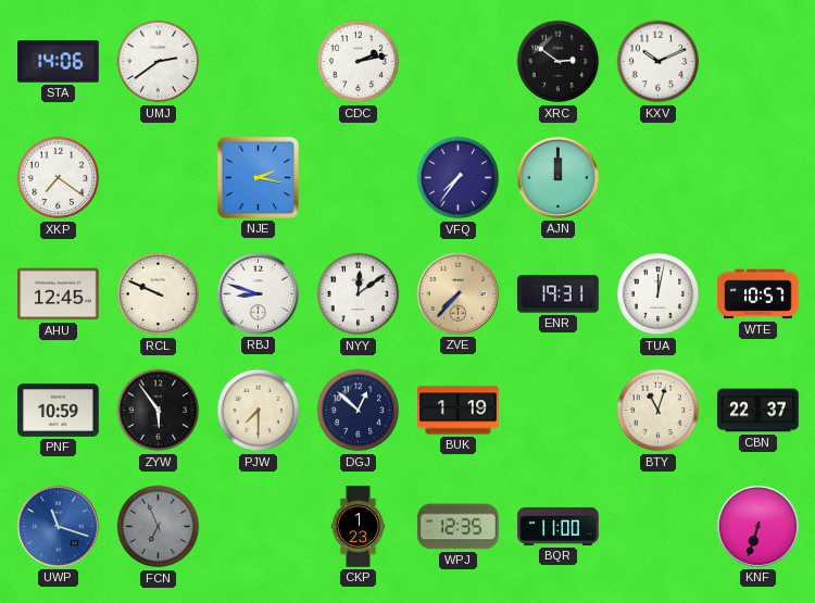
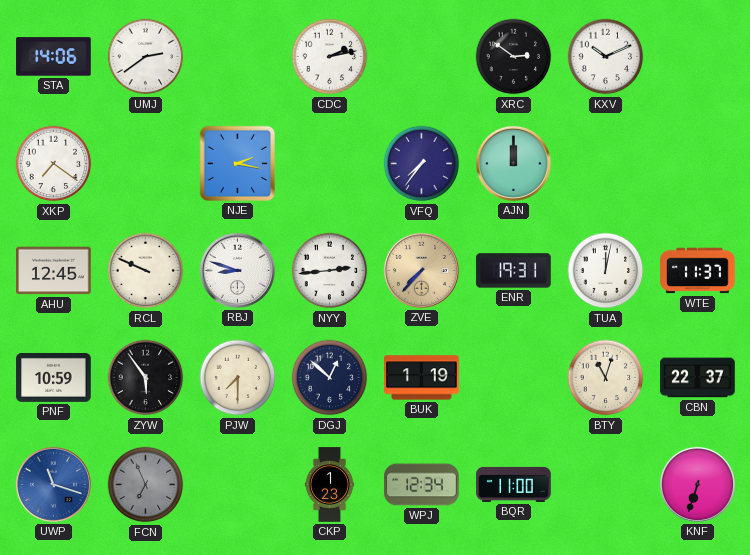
NYY: 12:09 -> 2:44
WTE: 10:57 -> 11:37
WPJ: 12:35 -> 12:34
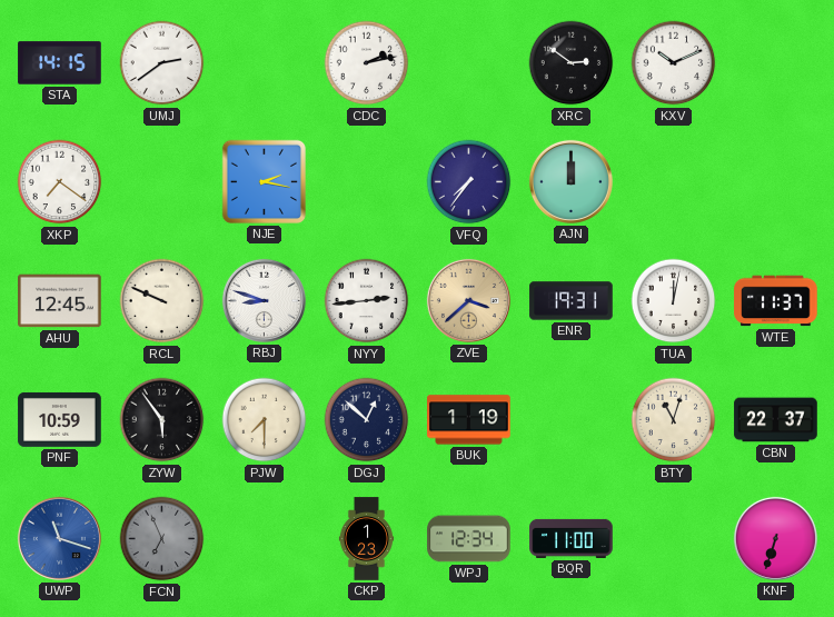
STA: 14:06 -> 14:15
ZVE: 7:37 -> 3:38
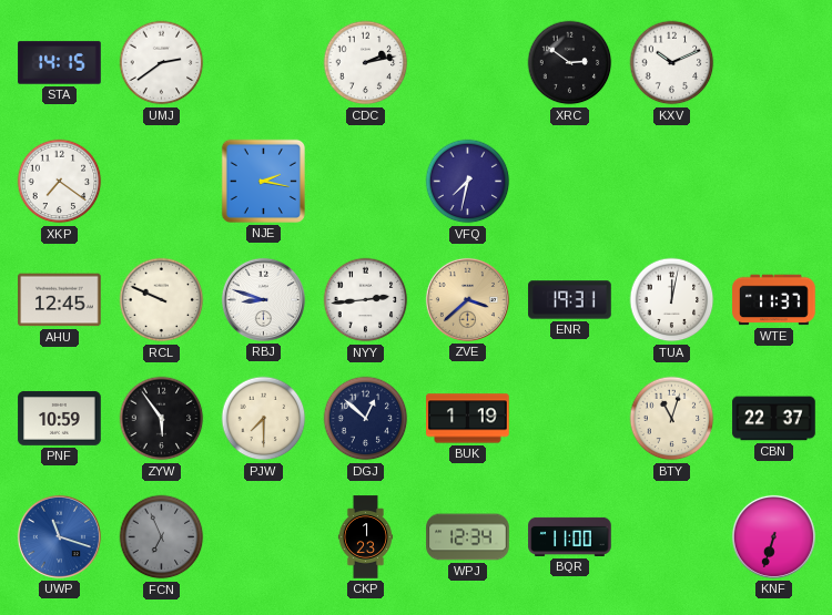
VFQ: 7:36 -> 7:32
AJN: 12:00 -> none
